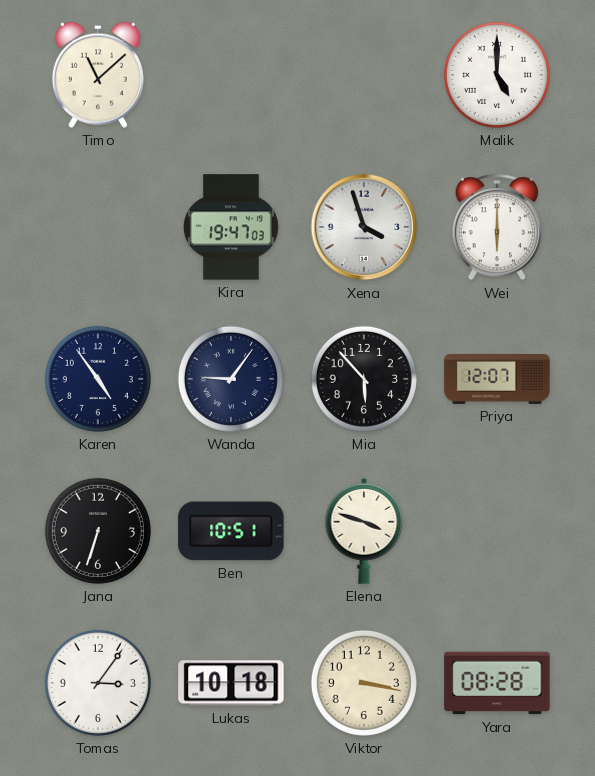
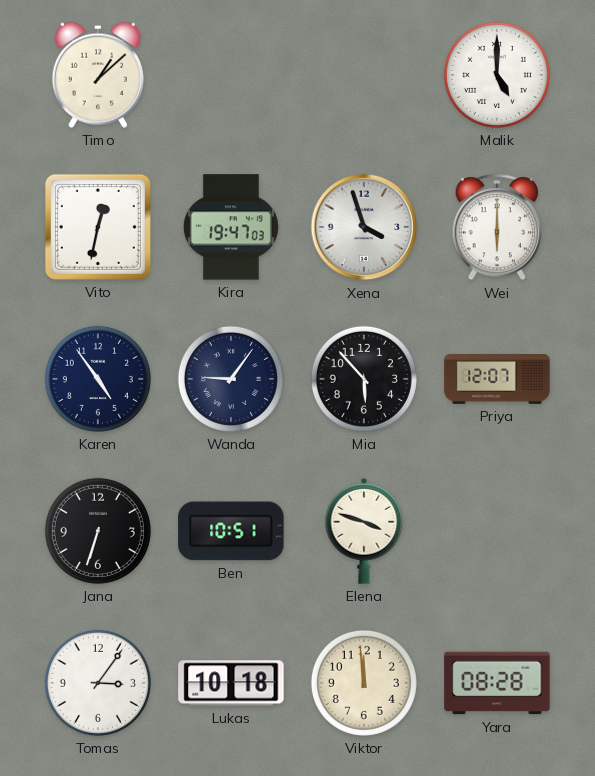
Timo: 11:08 -> 1:08
Vito: none -> 12:32
Viktor: 3:17 -> 11:59
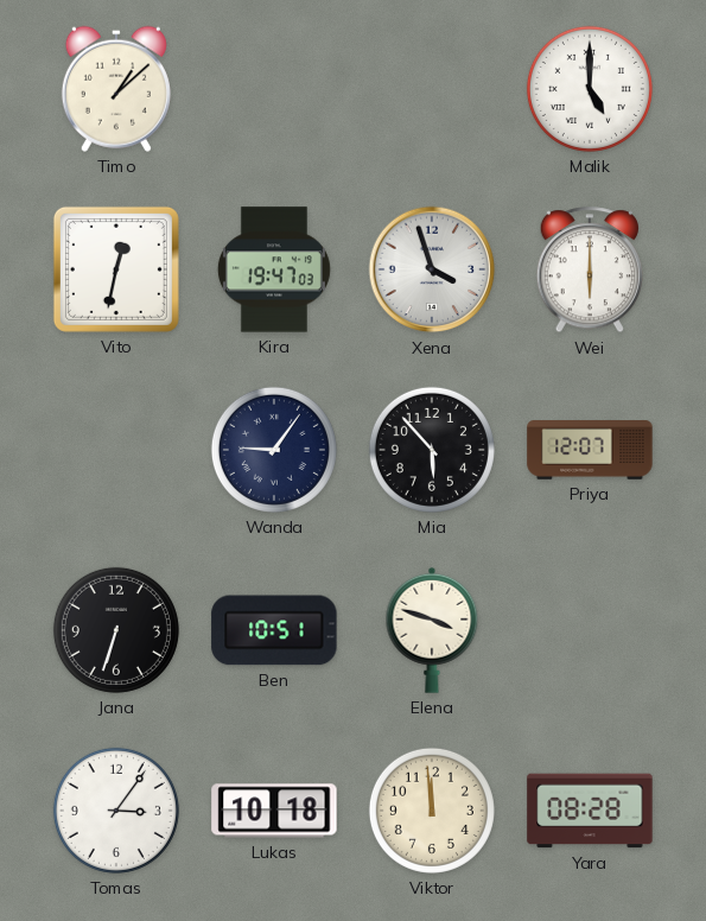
Karen: 4:54 -> none
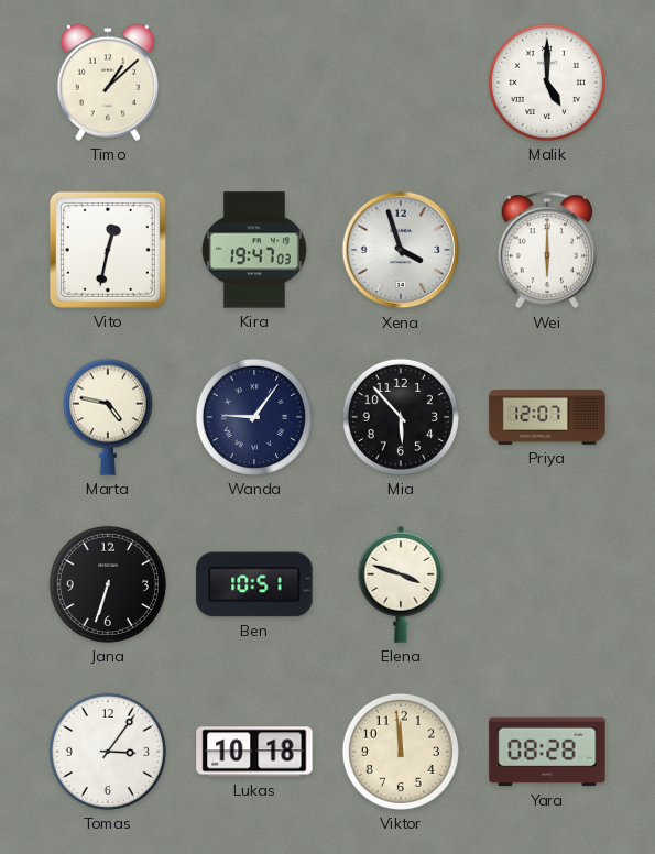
Marta: none -> 4:47
